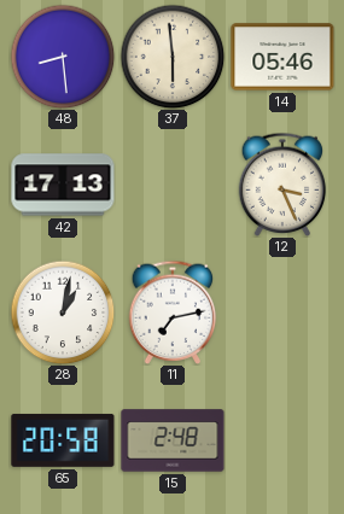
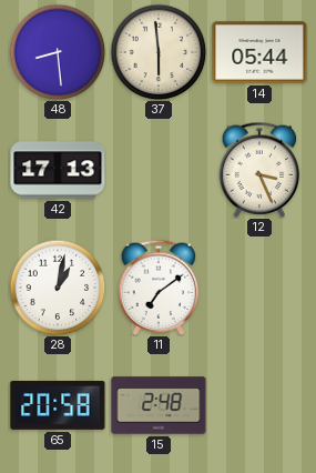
14: 05:46 -> 05:44
11: 7:13 -> 7:09
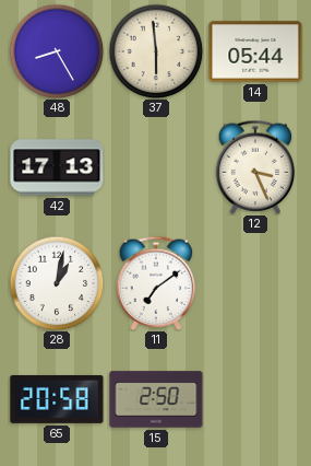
48: 8:29 -> 8:25
15: 2:48 -> 2:50
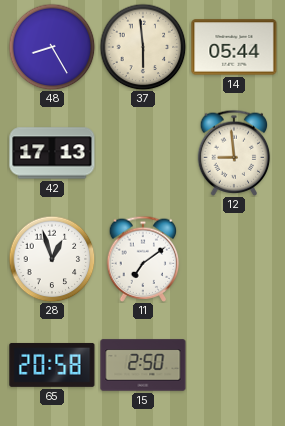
12: 3:26 -> 8:59
28: 1:02 -> 12:57
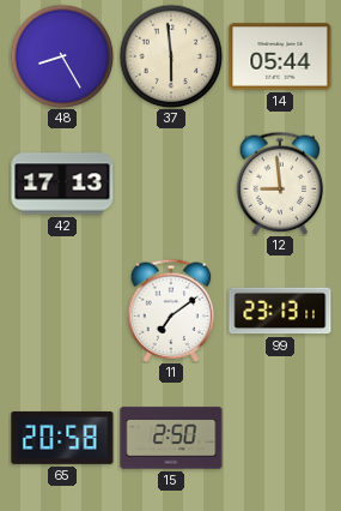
28: 12:57 -> none
99: none -> 23:13
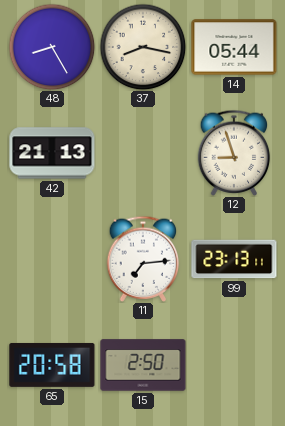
37: 5:59 -> 8:17
42: 17:13 -> 21:13
12: 8:59 -> 8:57
11: 7:09 -> 7:14
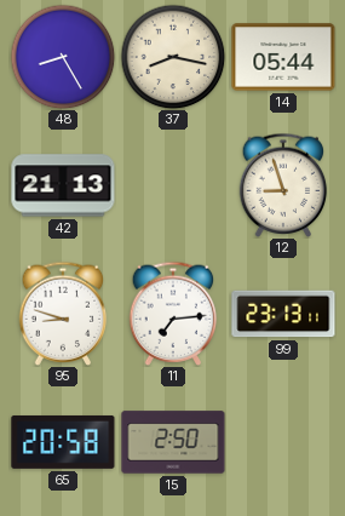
95: none -> 8:48
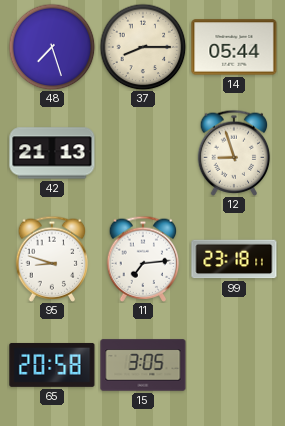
48: 8:25 -> 7:27
37: 8:17 -> 8:15
99: 23:13 -> 23:18
15: 2:50 -> 3:05
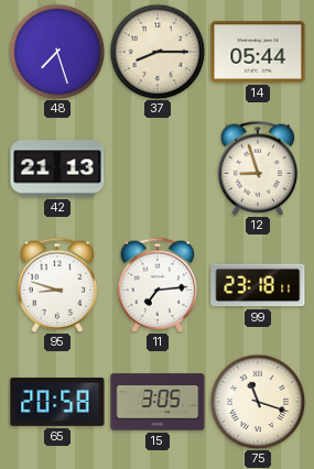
75: none -> 11:18
